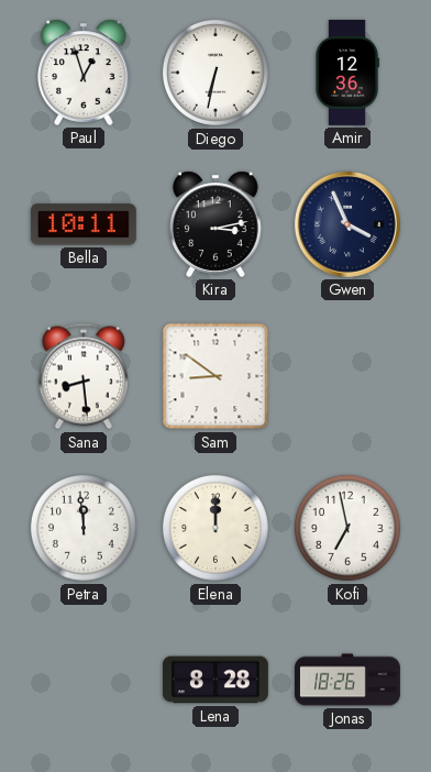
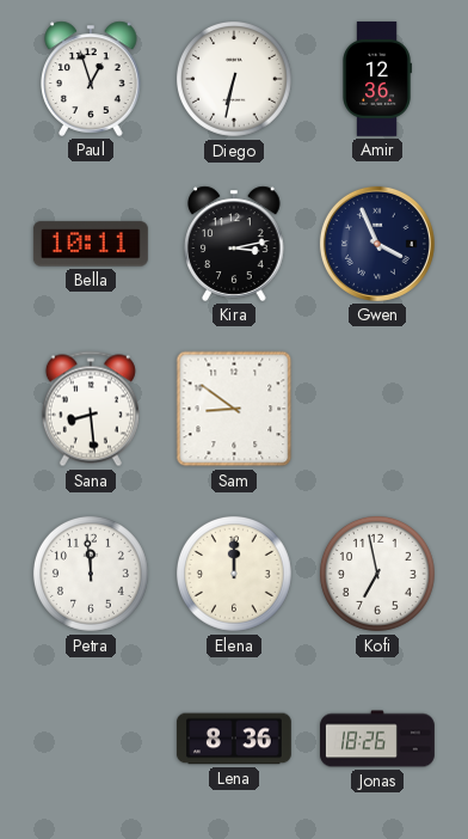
Lena: 8:28 -> 8:36
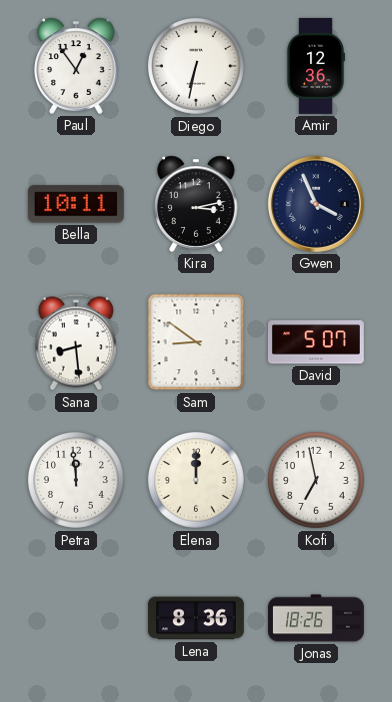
Paul: 12:57 -> 12:54
David: none -> 5:07
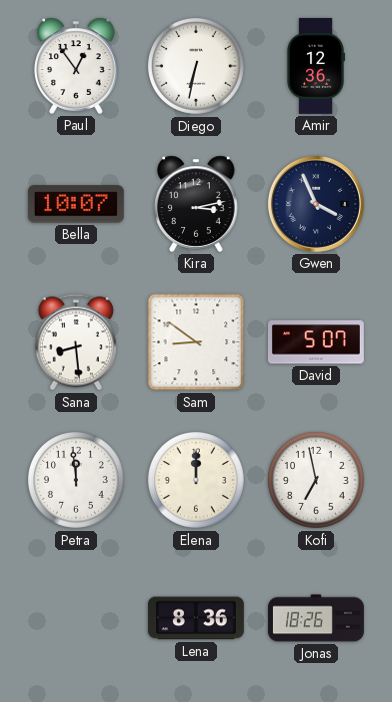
Bella: 10:11 -> 10:07
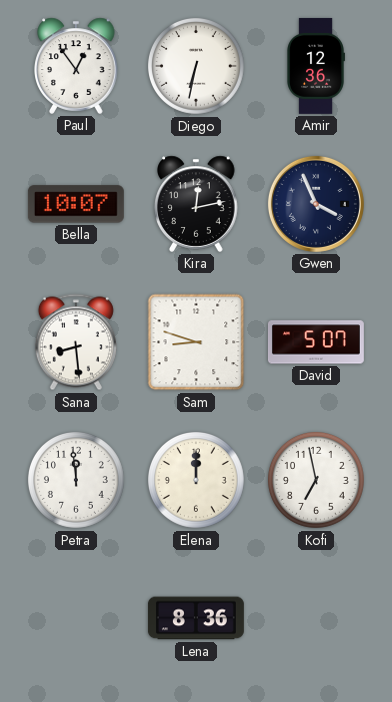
Kira: 3:13 -> 12:13
Sam: 8:51 -> 8:48
Jonas: 18:26 -> none
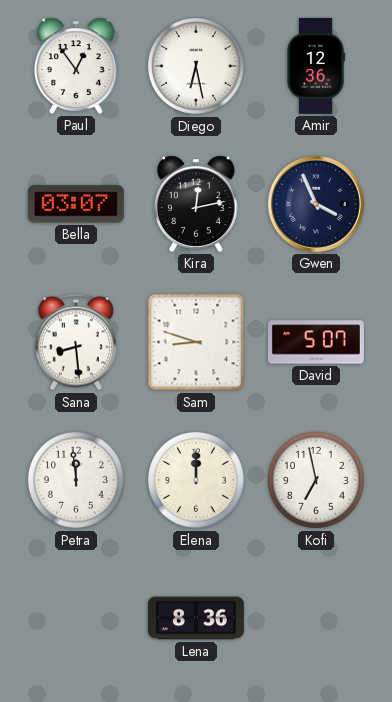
Diego: 6:32 -> 6:28
Bella: 10:07 -> 03:07
